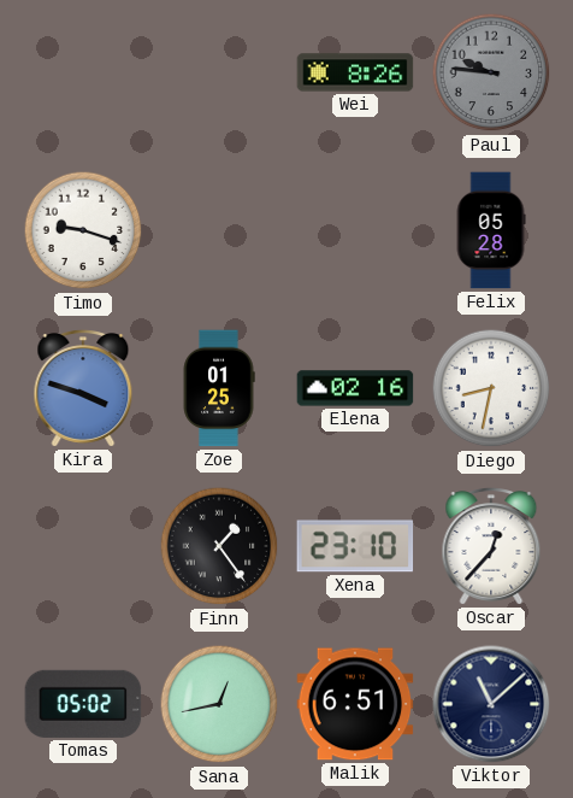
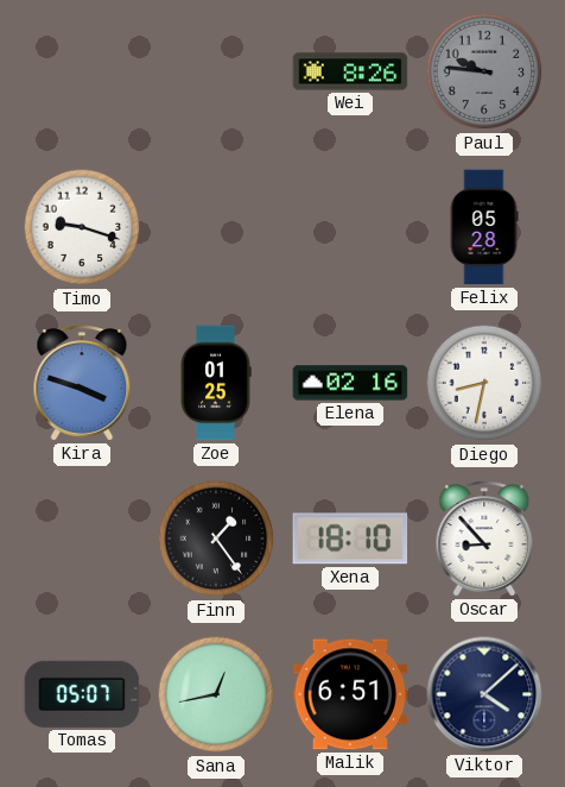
Xena: 23:10 -> 18:10
Oscar: 12:37 -> 8:53
Tomas: 05:02 -> 05:07
Viktor: 11:08 -> 4:08
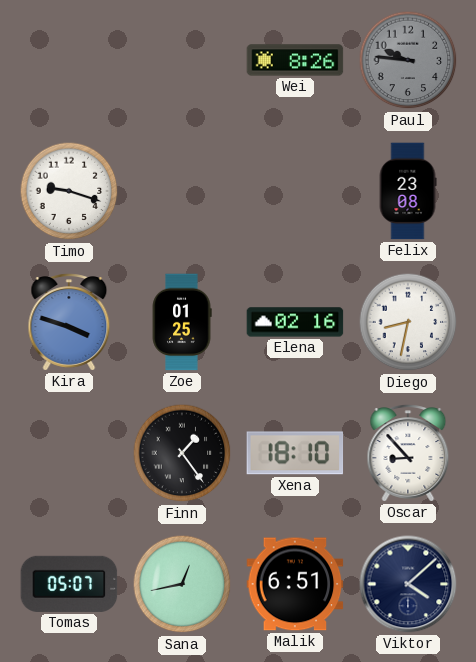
Felix: 05:28 -> 23:08
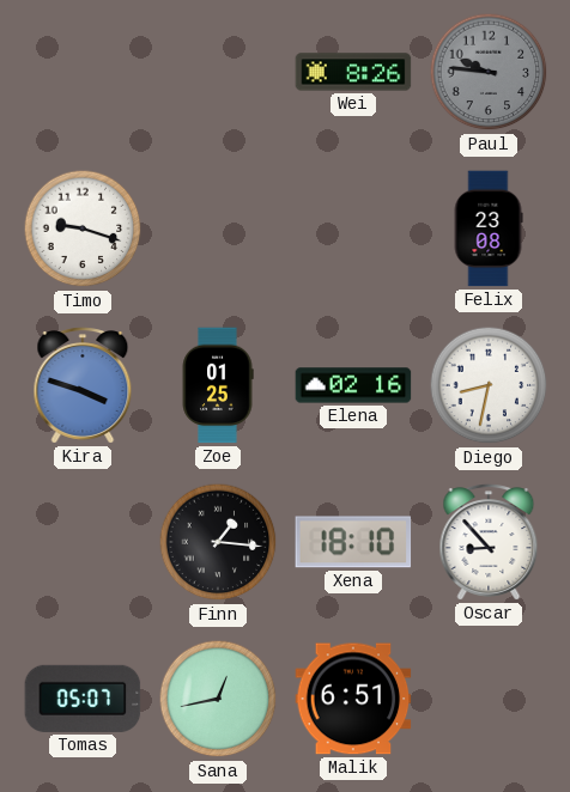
Finn: 1:24 -> 1:16
Viktor: 4:08 -> none
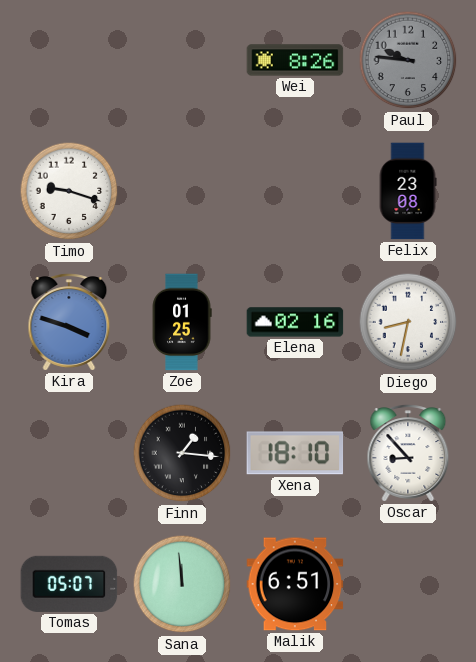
Sana: 12:43 -> 11:59
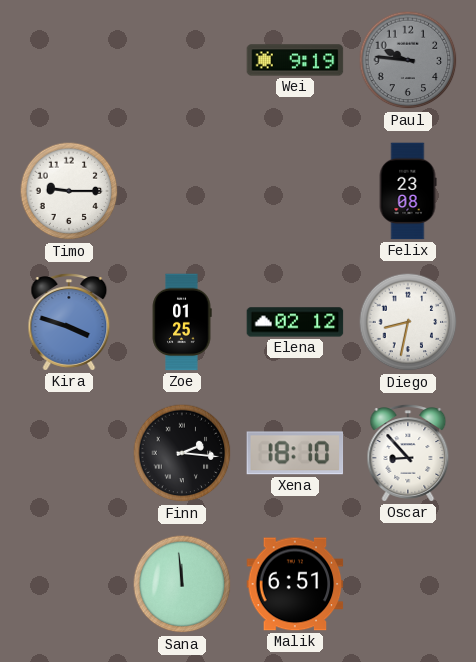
Wei: 8:26 -> 9:19
Timo: 9:18 -> 9:15
Elena: 02:16 -> 02:12
Finn: 1:16 -> 2:16
Tomas: 05:07 -> none
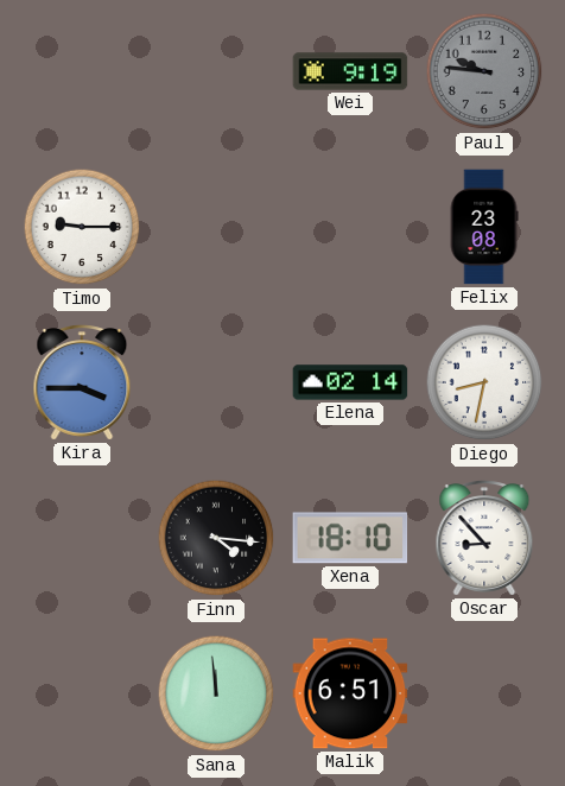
Kira: 3:48 -> 3:45
Zoe: 01:25 -> none
Elena: 02:12 -> 02:14
Finn: 2:16 -> 4:16
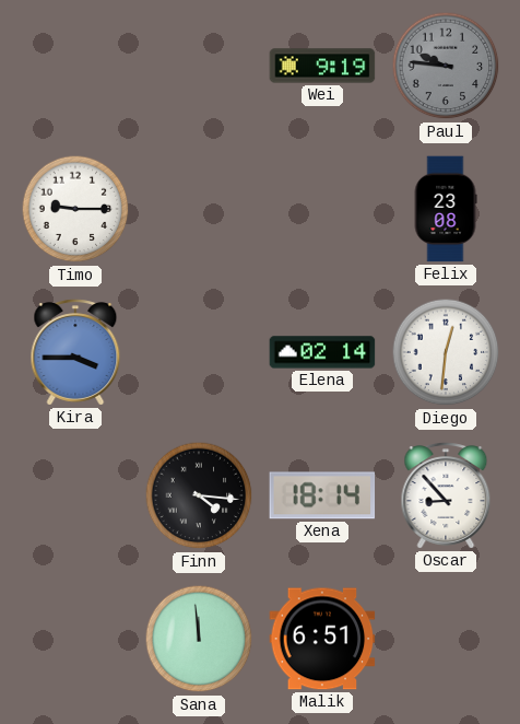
Diego: 8:32 -> 12:31
Xena: 18:10 -> 18:14
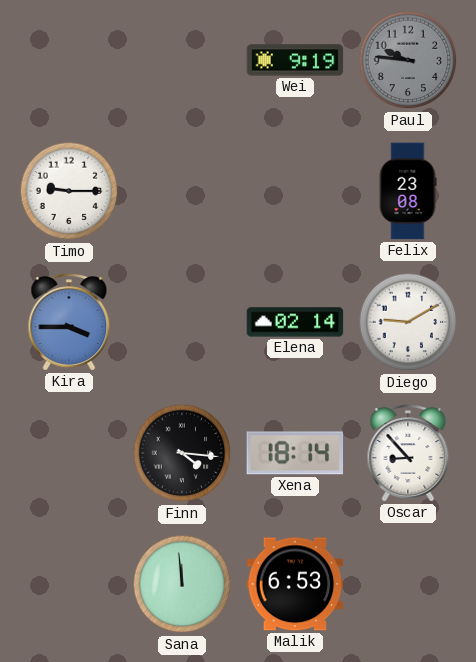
Diego: 12:31 -> 9:10
Malik: 6:51 -> 6:53
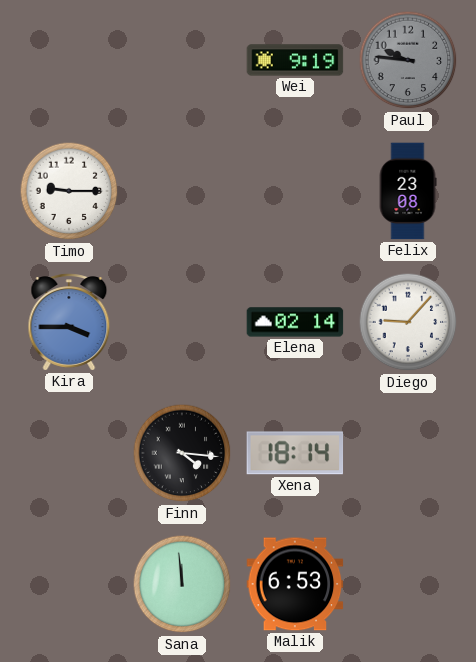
Diego: 9:10 -> 9:07
Oscar: 8:53 -> none
